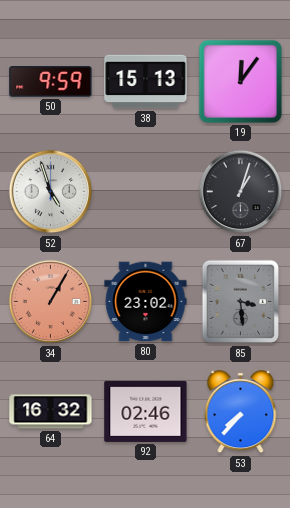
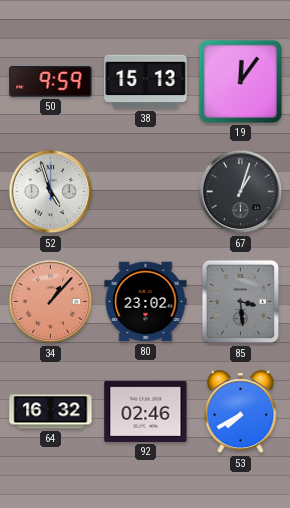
34: 1:05 -> 1:07
53: 7:37 -> 7:40
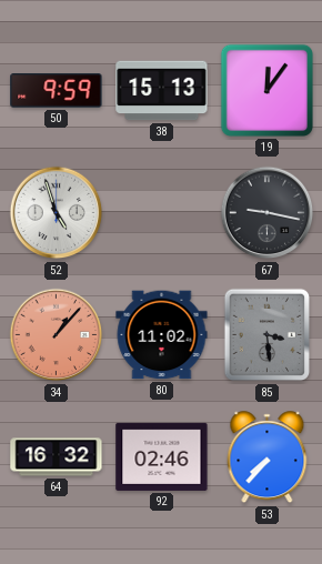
67: 1:03 -> 9:17
80: 23:02 -> 11:02
53: 7:40 -> 7:37
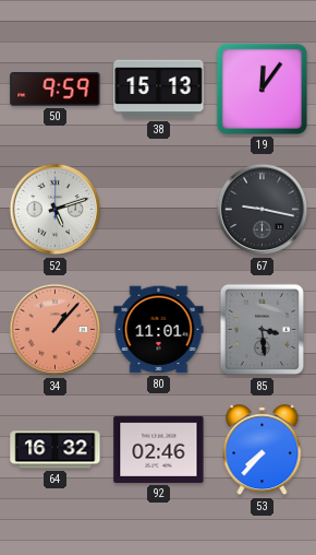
52: 4:57 -> 5:12
80: 11:02 -> 11:01
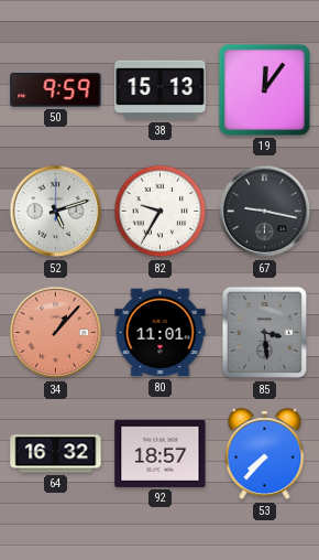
82: none -> 9:35
92: 02:46 -> 18:57
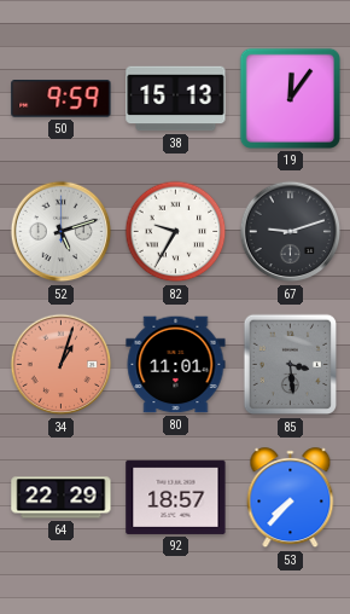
67: 9:17 -> 9:12
34: 1:07 -> 1:03
64: 16:32 -> 22:29
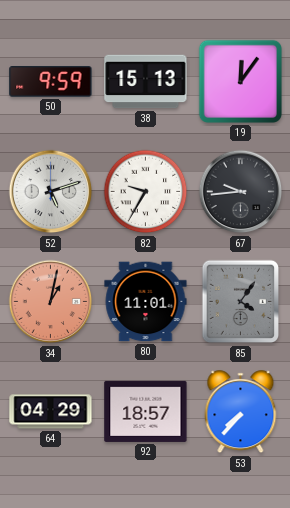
67: 9:12 -> 9:44
34: 1:03 -> 1:02
85: 3:29 -> 4:06
64: 22:29 -> 04:29
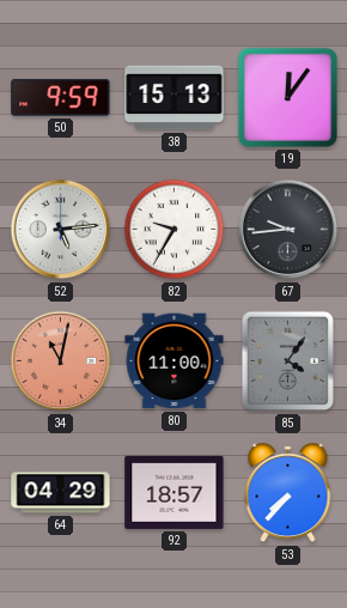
52: 5:12 -> 5:14
34: 1:02 -> 11:02
80: 11:01 -> 11:00
